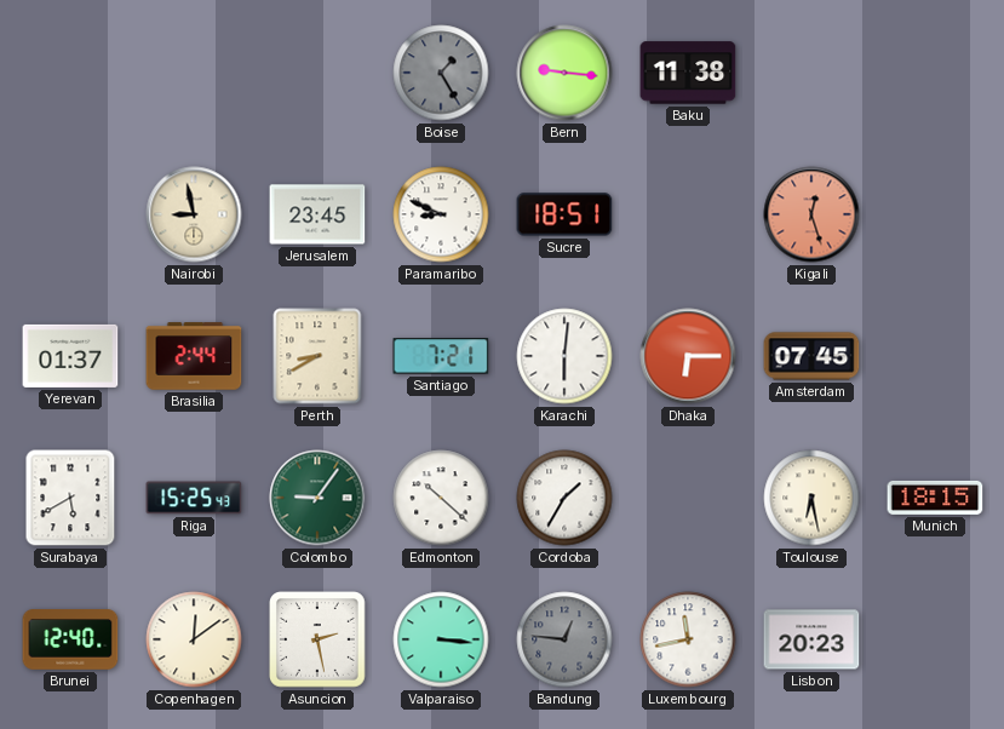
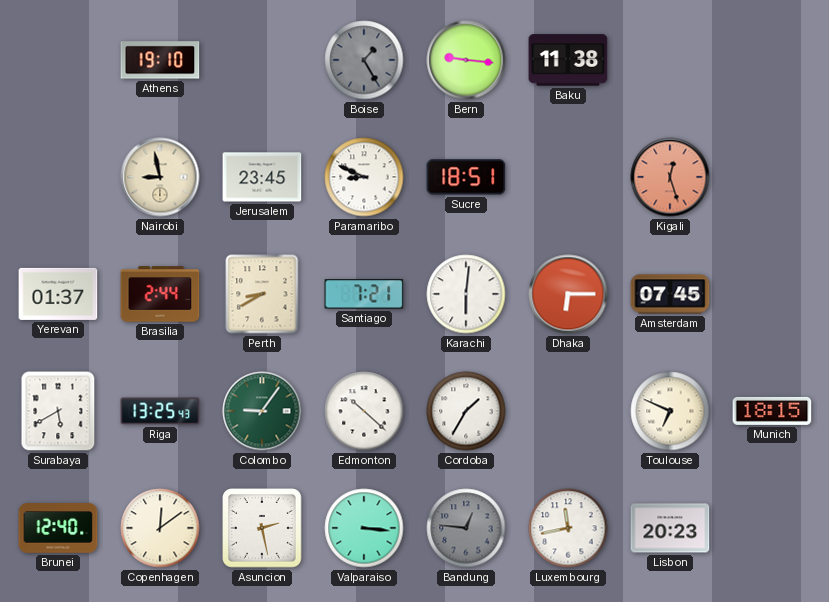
Athens: none -> 19:10
Riga: 15:25 -> 13:25
Toulouse: 6:28 -> 6:49
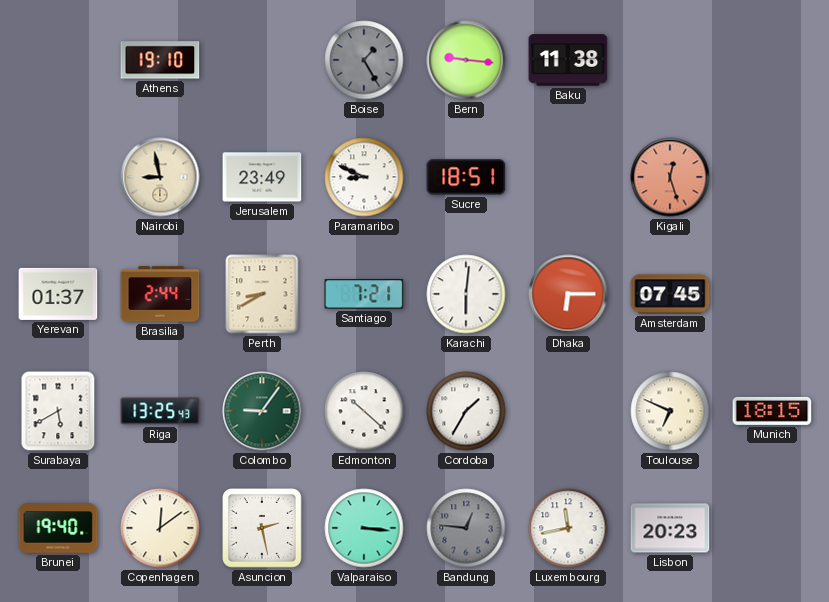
Jerusalem: 23:45 -> 23:49
Brunei: 12:40 -> 19:40
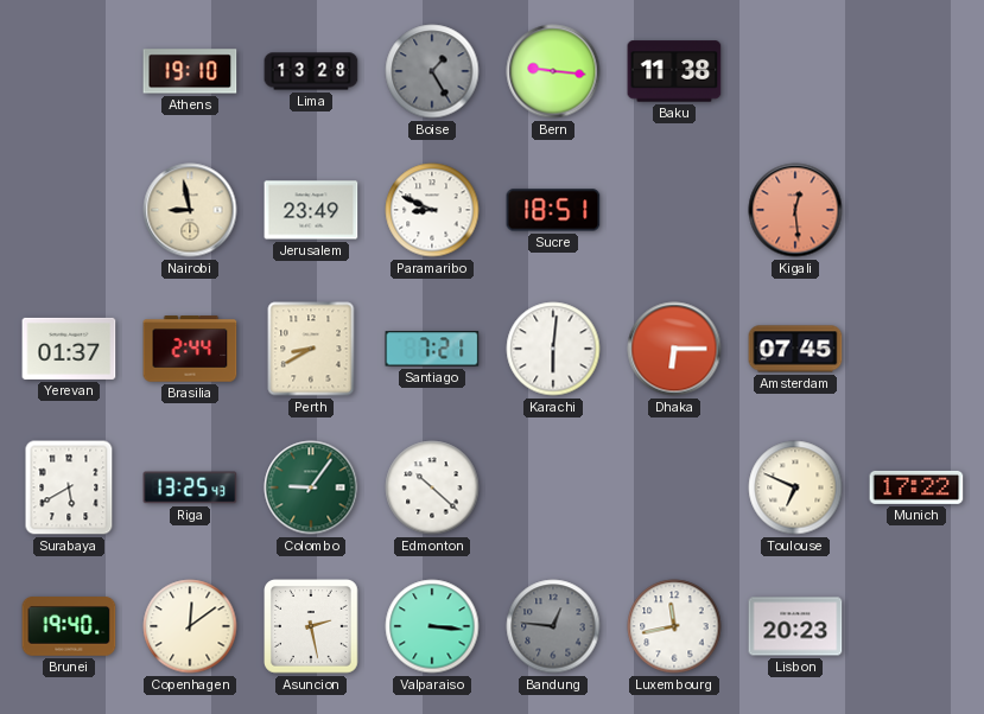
Lima: none -> 13:28
Kigali: 12:27 -> 12:29
Cordoba: 1:35 -> none
Munich: 18:15 -> 17:22
